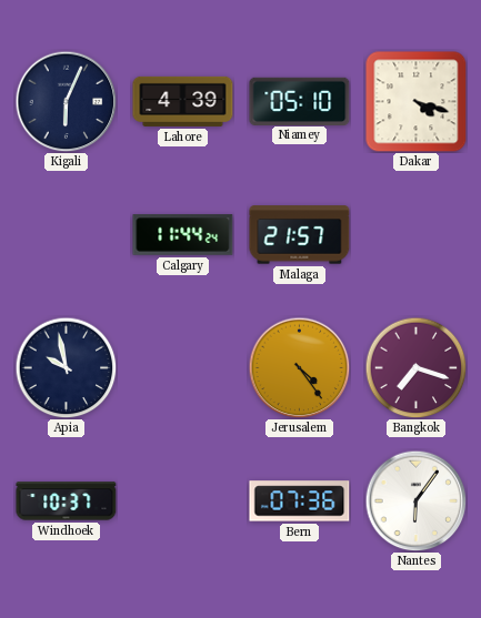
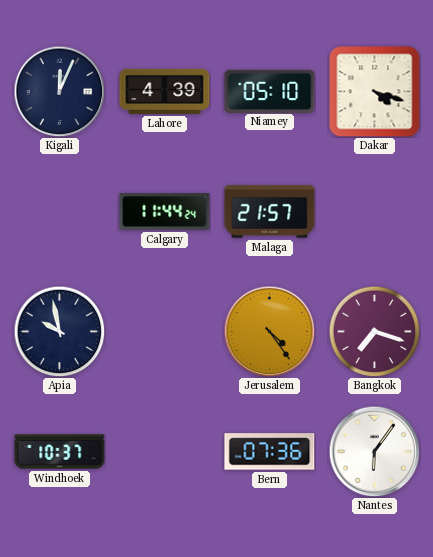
Kigali: 6:04 -> 12:04
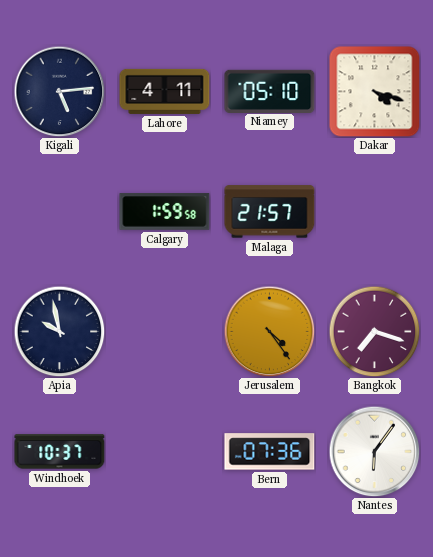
Kigali: 12:04 -> 5:14
Lahore: 4:39 -> 4:11
Calgary: 11:44 -> 1:59
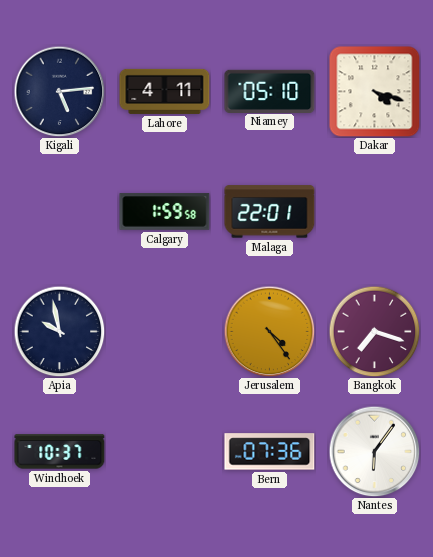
Malaga: 21:57 -> 22:01
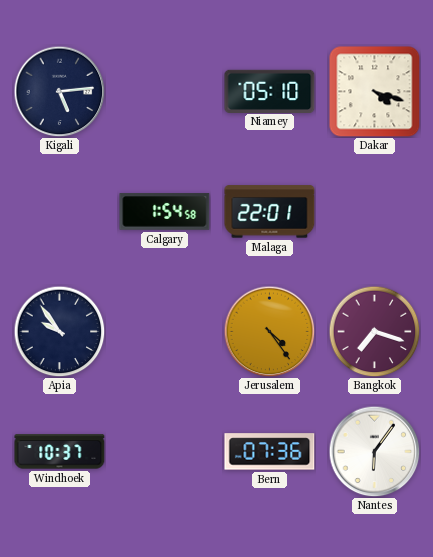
Lahore: 4:11 -> none
Calgary: 1:59 -> 1:54
Apia: 9:58 -> 9:54
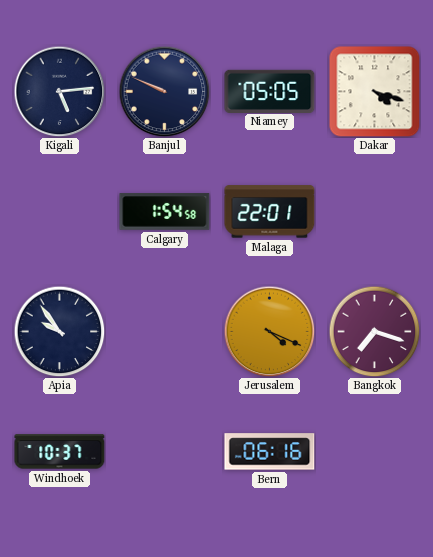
Banjul: none -> 9:49
Niamey: 05:10 -> 05:05
Jerusalem: 4:24 -> 4:19
Bern: 07:36 -> 06:16
Nantes: 6:06 -> none
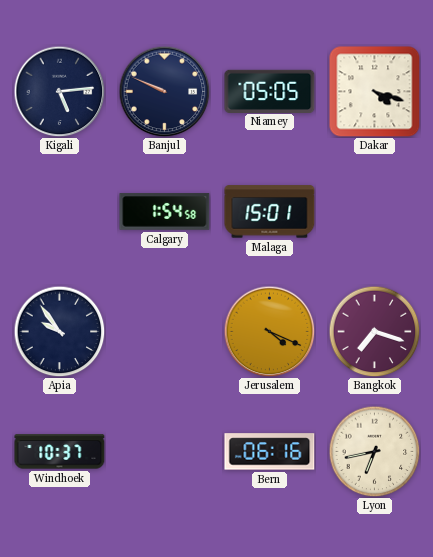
Malaga: 22:01 -> 15:01
Lyon: none -> 6:43
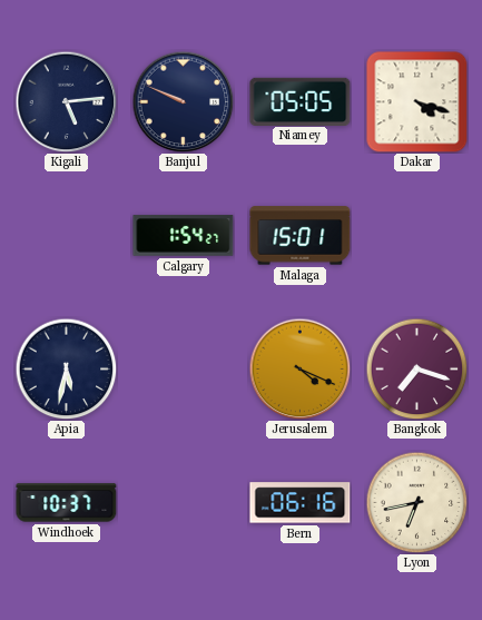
Calgary: 1:54:58 -> 1:54:27
Apia: 9:54 -> 5:32
